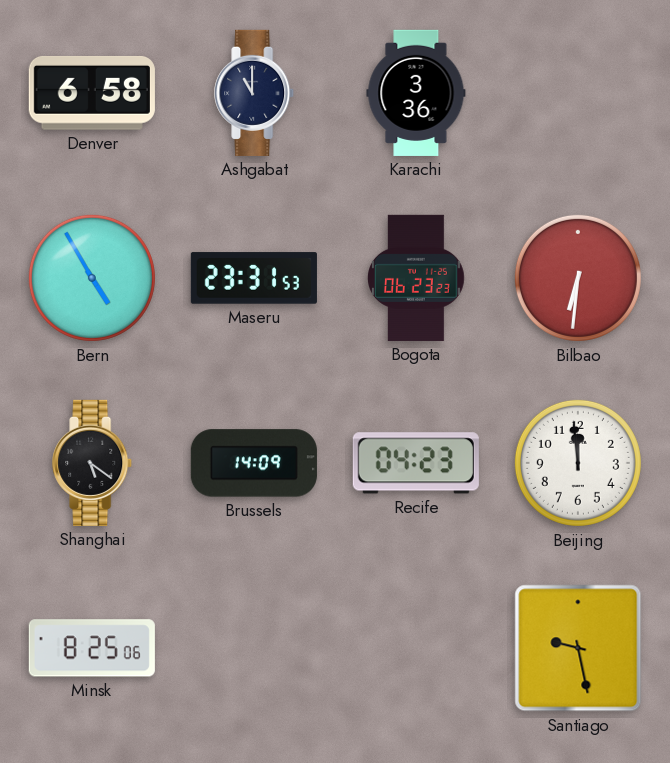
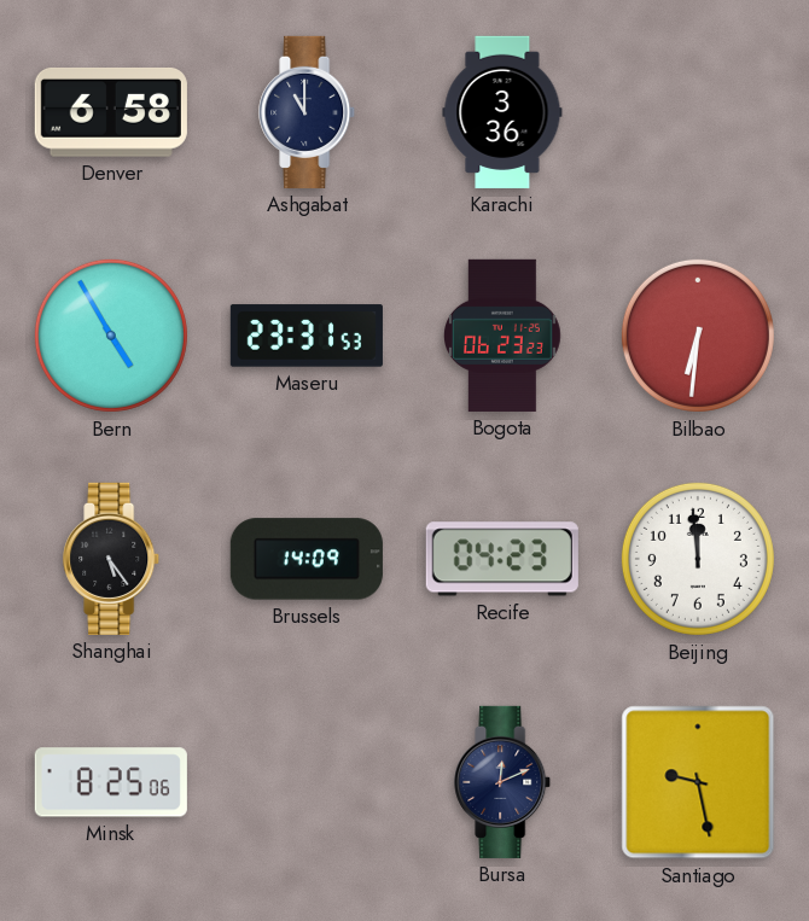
Shanghai: 5:21 -> 5:24
Bursa: none -> 12:11
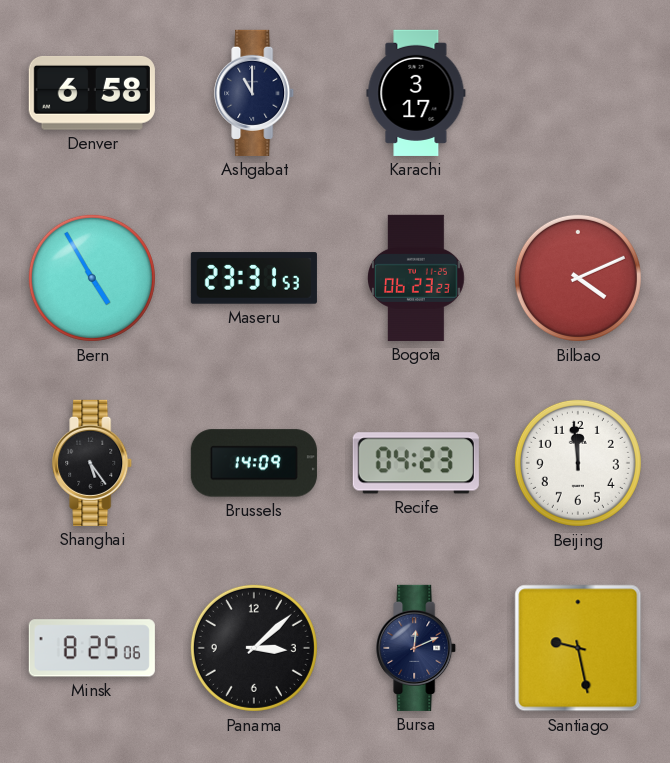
Karachi: 3:36 -> 3:17
Bilbao: 6:31 -> 4:11
Panama: none -> 3:08
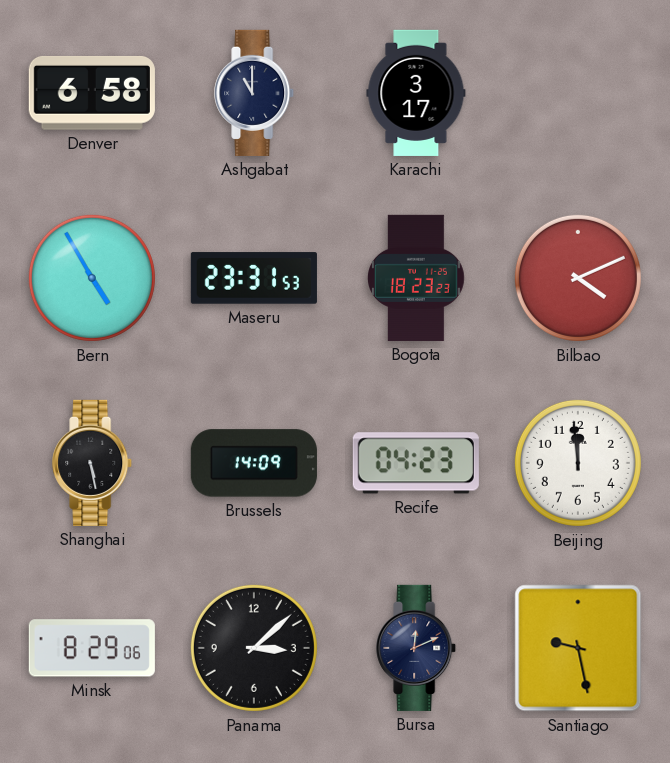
Bogota: 06:23 -> 18:23
Shanghai: 5:24 -> 5:28
Minsk: 8:25 -> 8:29
